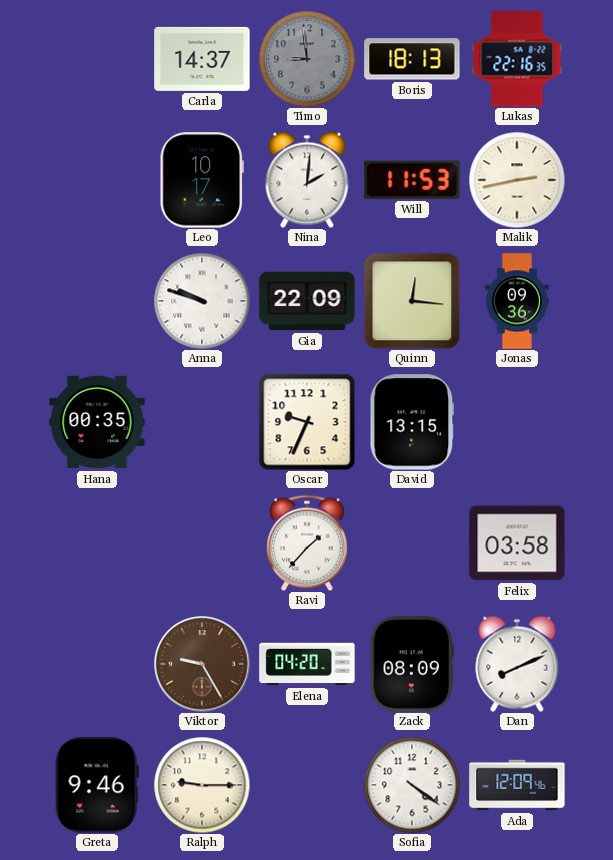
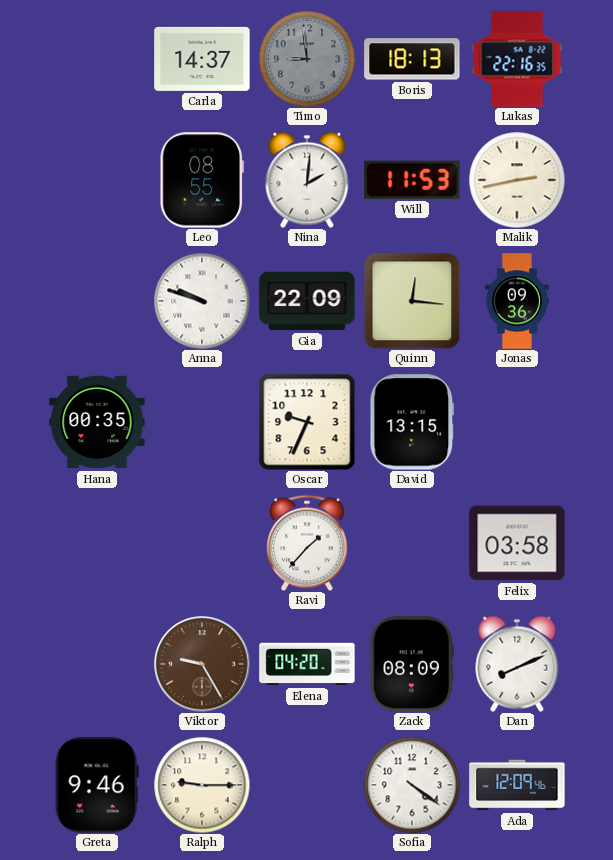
Leo: 10:17 -> 08:55
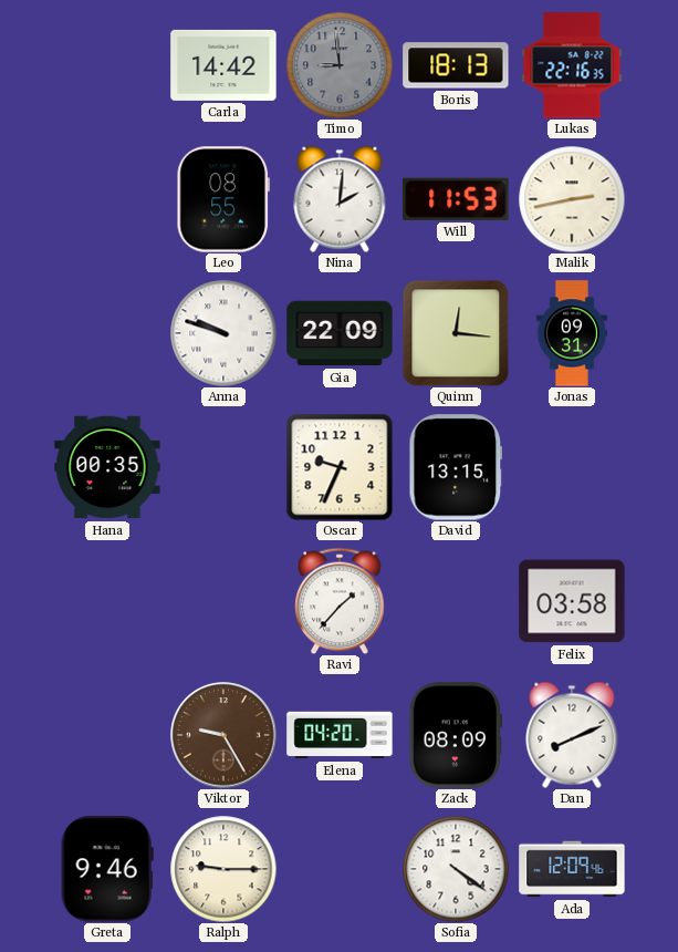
Carla: 14:37 -> 14:42
Jonas: 09:36 -> 09:31
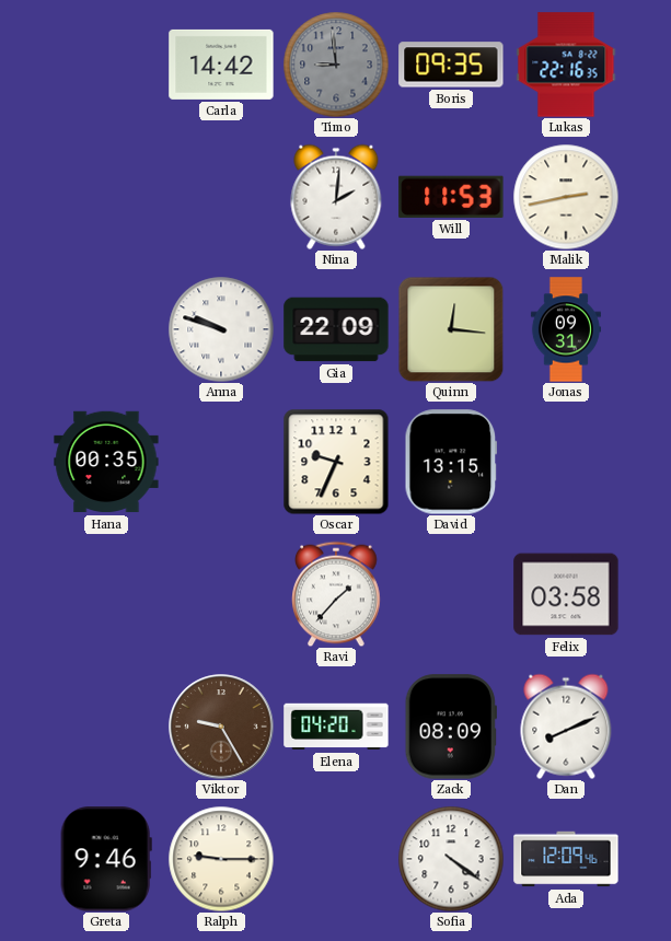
Boris: 18:13 -> 09:35
Leo: 08:55 -> none
